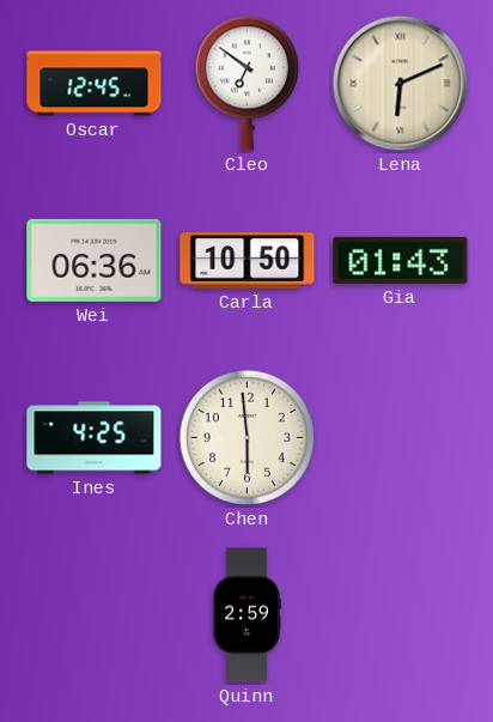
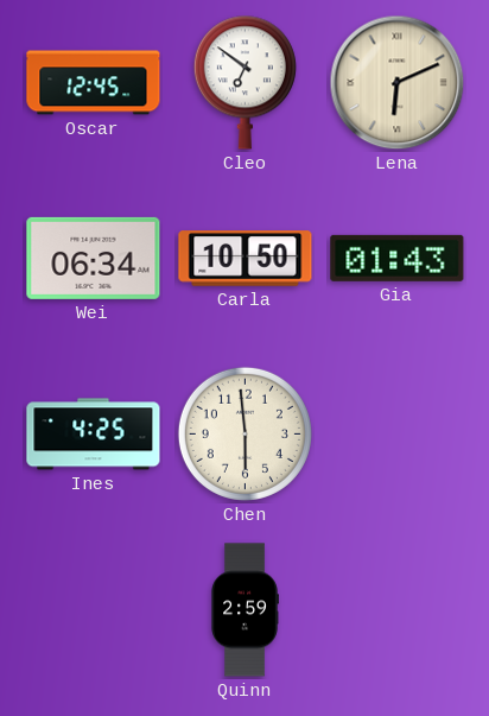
Wei: 06:36 -> 06:34
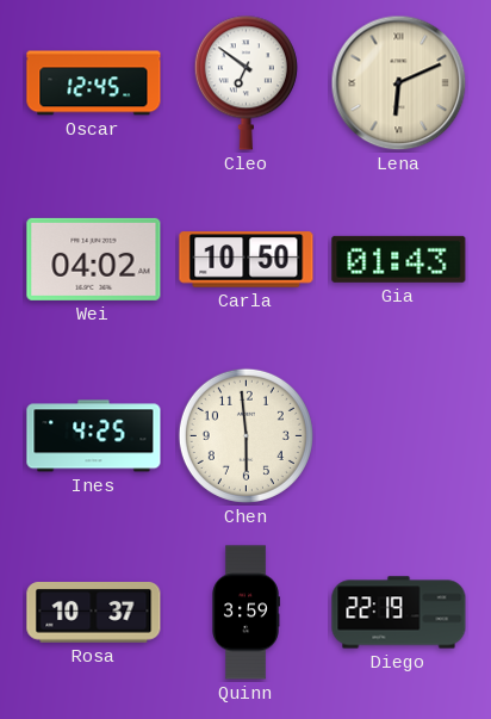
Wei: 06:34 -> 04:02
Rosa: none -> 10:37
Quinn: 2:59 -> 3:59
Diego: none -> 22:19
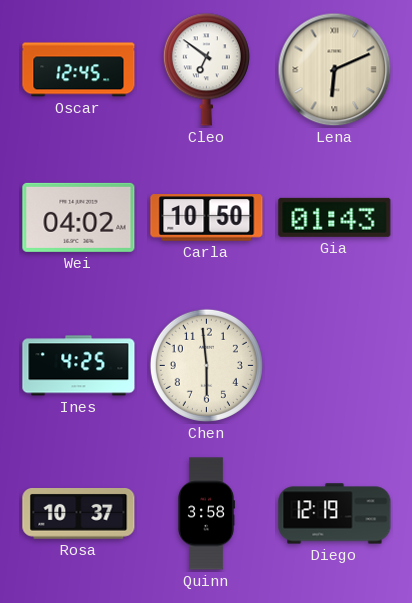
Quinn: 3:59 -> 3:58
Diego: 22:19 -> 12:19
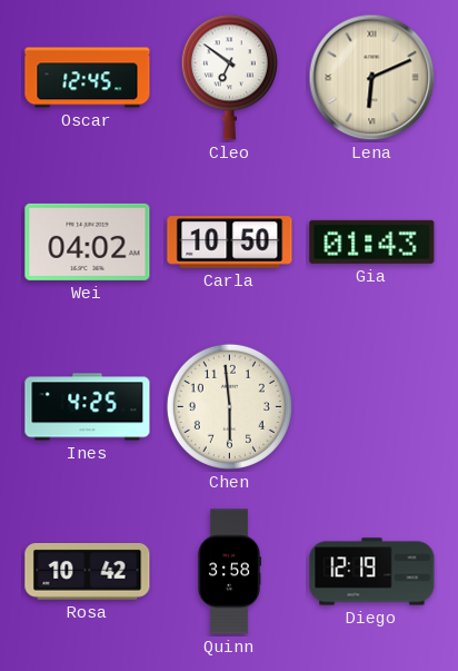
Rosa: 10:37 -> 10:42
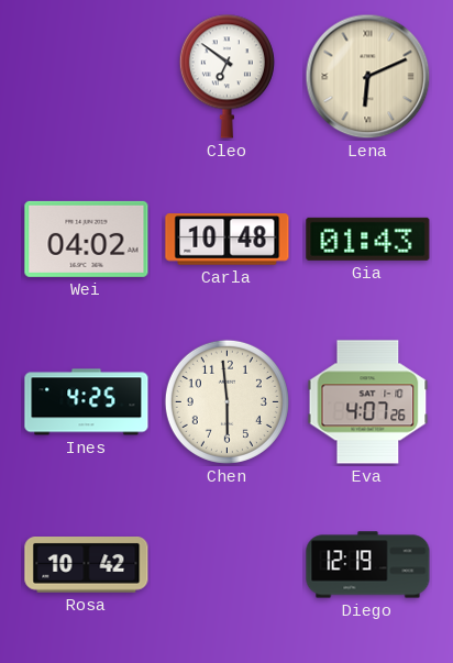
Oscar: 12:45 -> none
Carla: 10:50 -> 10:48
Eva: none -> 4:07
Quinn: 3:58 -> none
